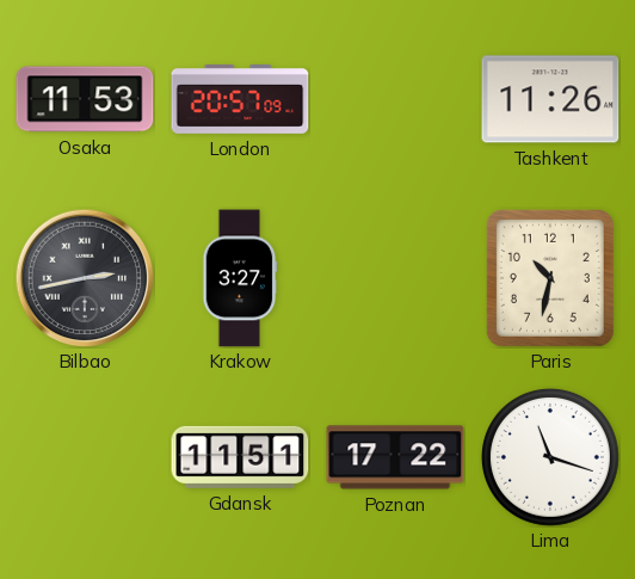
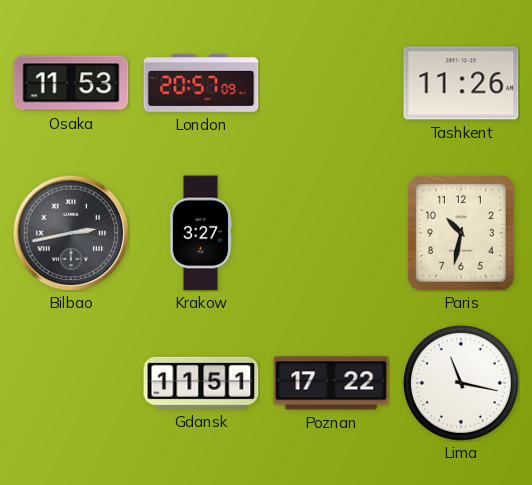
Lima: 11:18 -> 11:17
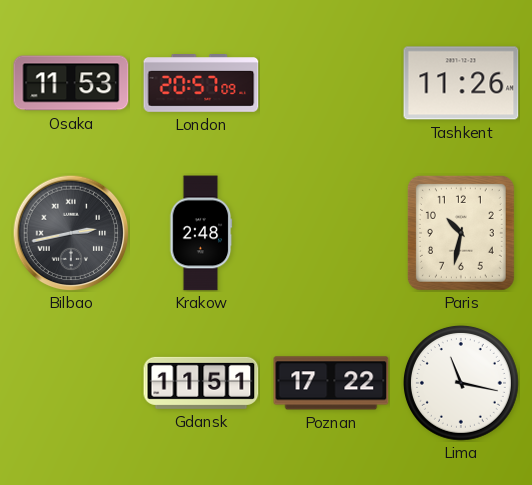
Krakow: 3:27 -> 2:48
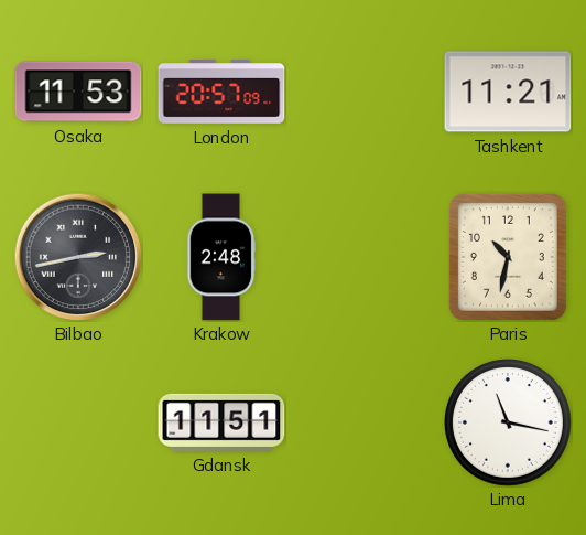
Tashkent: 11:26 -> 11:21
Poznan: 17:22 -> none
